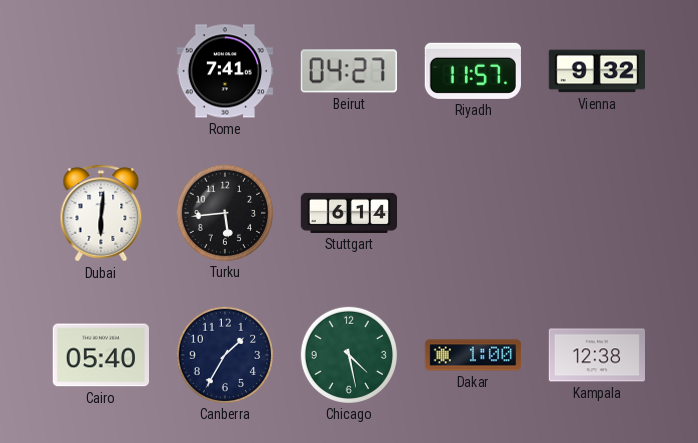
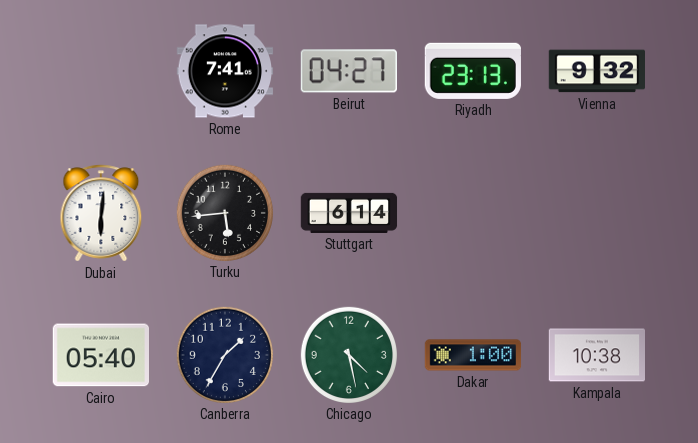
Riyadh: 11:57 -> 23:13
Kampala: 12:38 -> 10:38
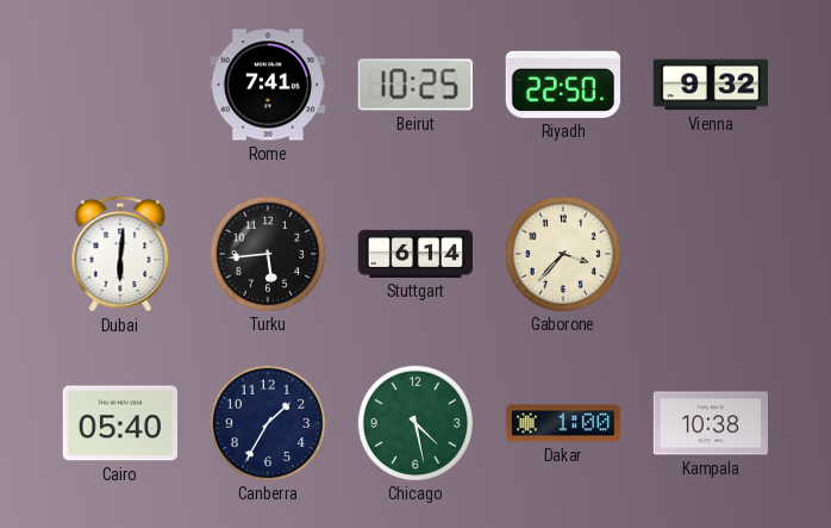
Beirut: 04:27 -> 10:25
Riyadh: 23:13 -> 22:50
Gaborone: none -> 3:37
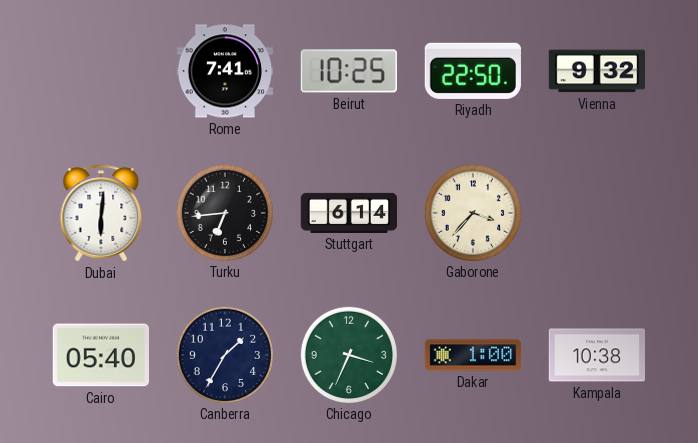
Turku: 5:44 -> 6:44
Chicago: 4:28 -> 3:34
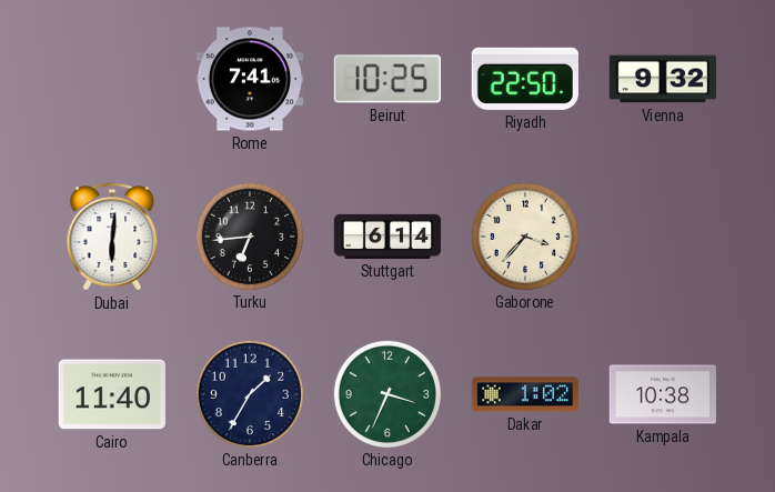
Cairo: 05:40 -> 11:40
Dakar: 1:00 -> 1:02
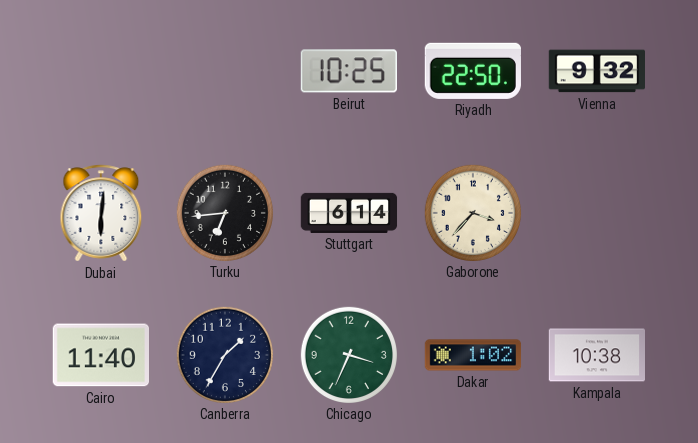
Rome: 7:41 -> none
